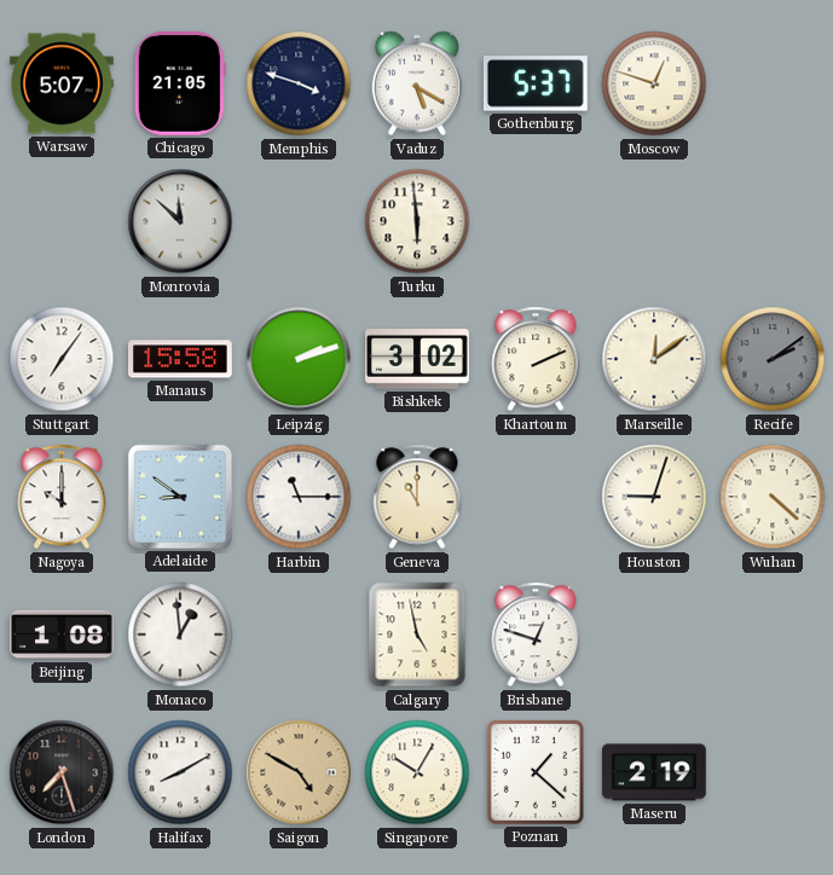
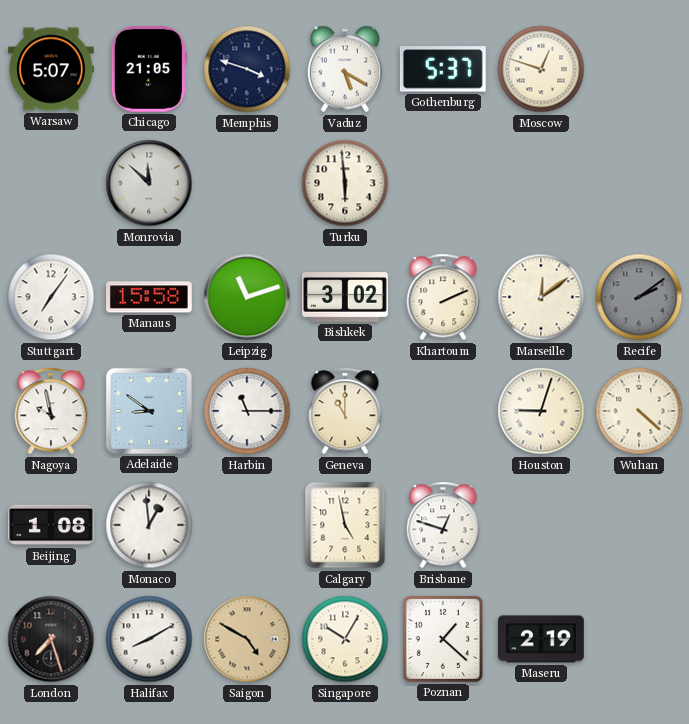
Leipzig: 2:12 -> 11:12
Nagoya: 10:00 -> 9:58
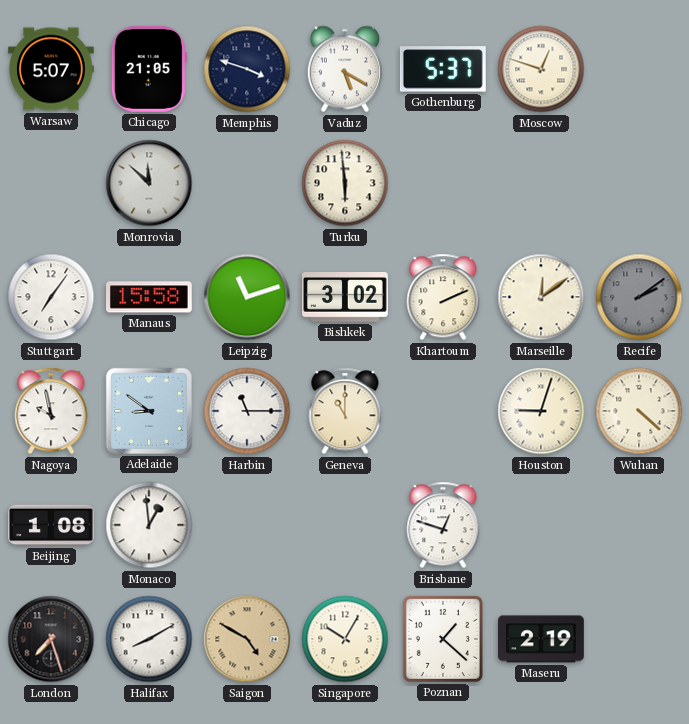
Calgary: 4:58 -> none
